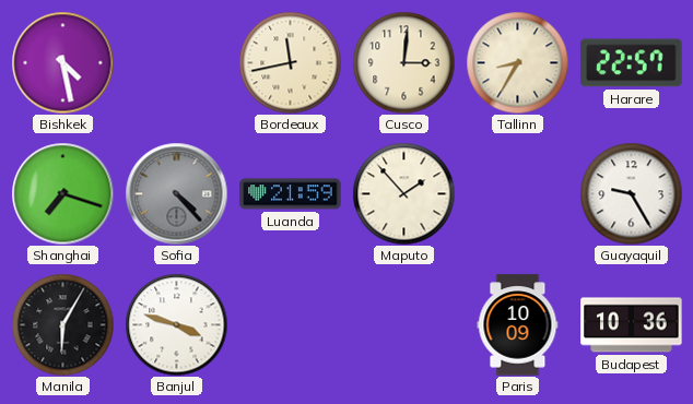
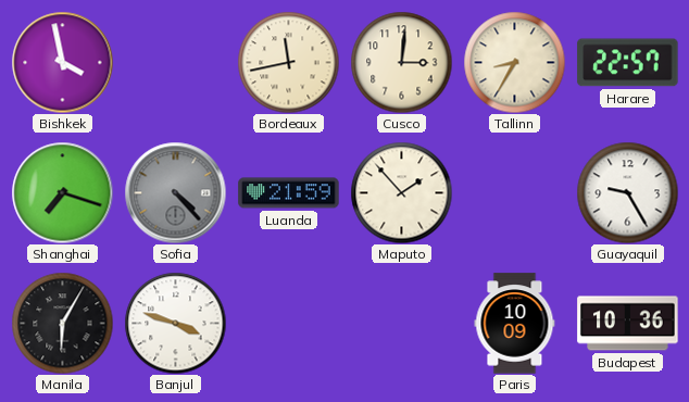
Bishkek: 4:28 -> 3:58
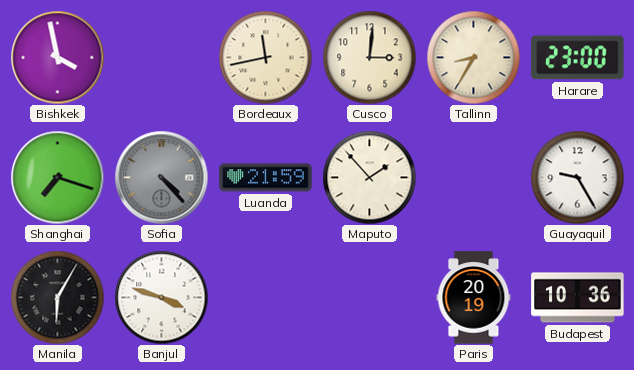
Harare: 22:57 -> 23:00
Paris: 10:09 -> 20:19
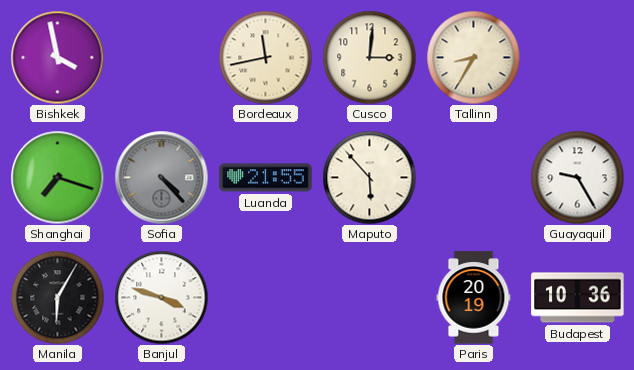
Harare: 23:00 -> none
Luanda: 21:59 -> 21:55
Maputo: 1:53 -> 5:53
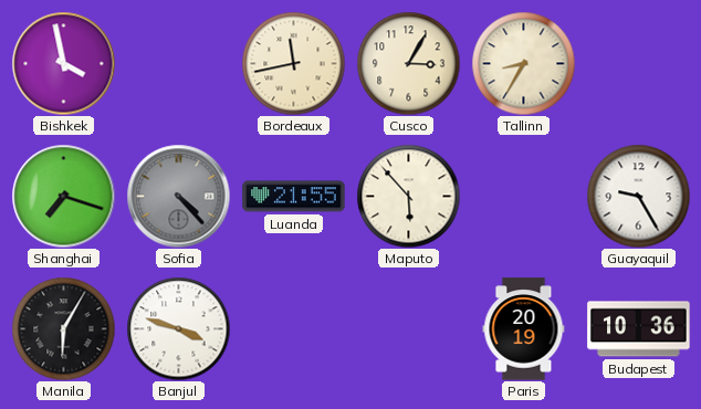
Cusco: 3:01 -> 3:05
